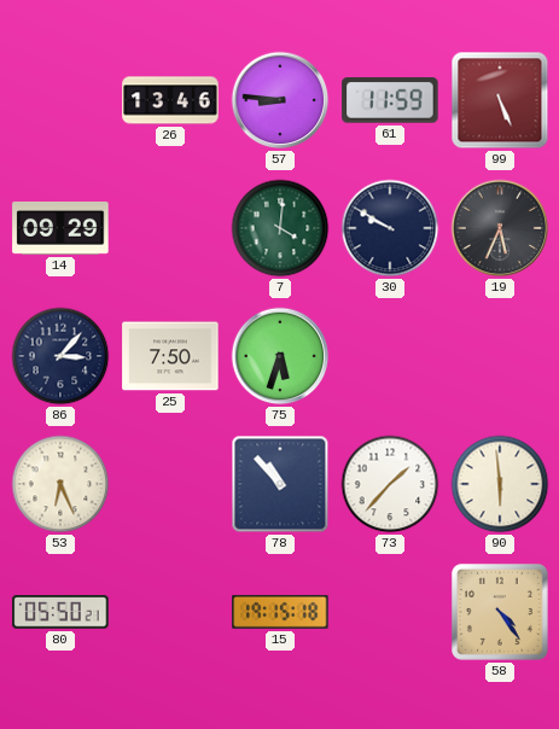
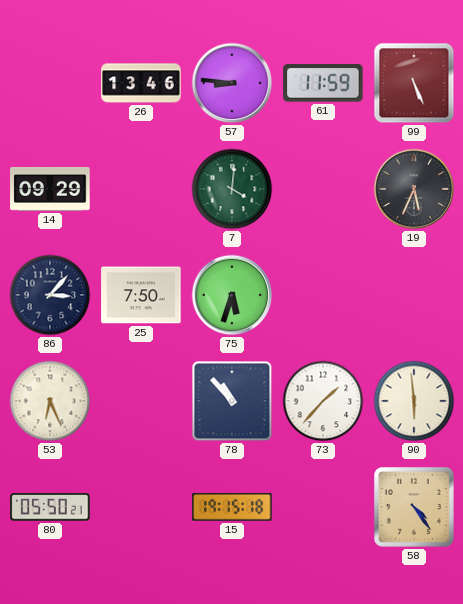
30: 9:50 -> none
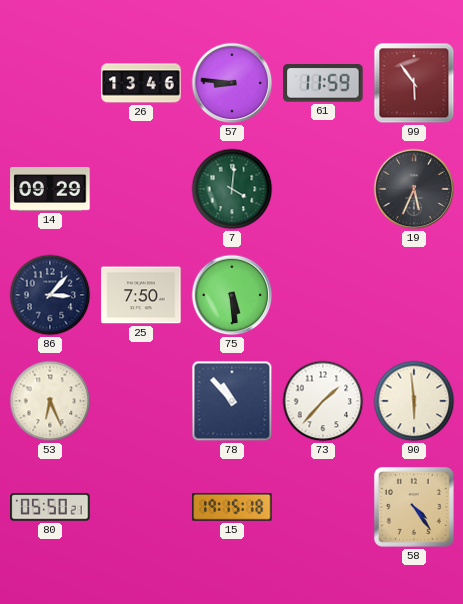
99: 5:26 -> 5:54
75: 5:33 -> 5:29
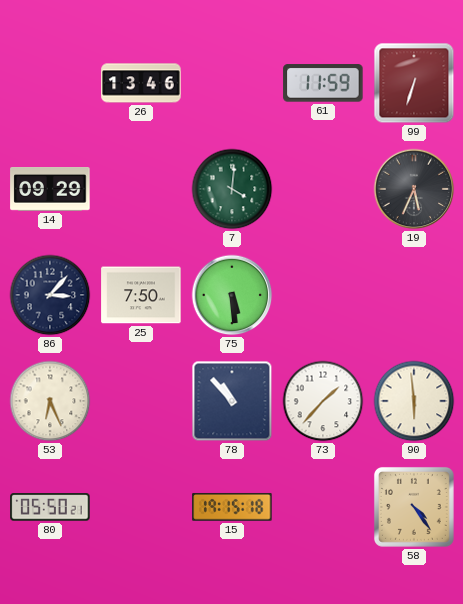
57: 8:46 -> none
99: 5:54 -> 6:33
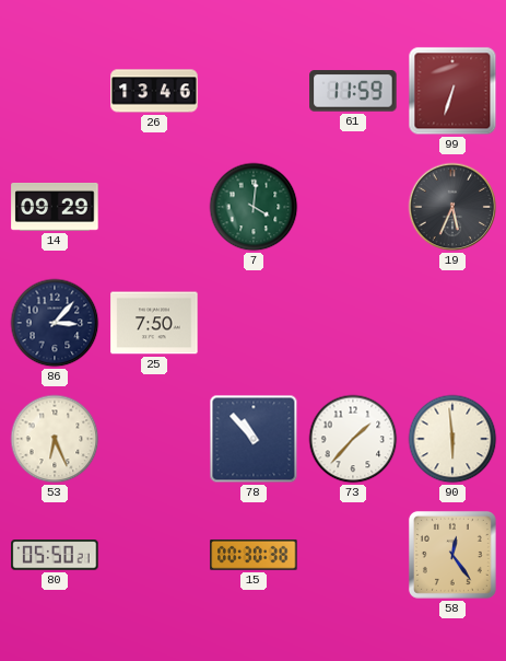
75: 5:29 -> none
15: 19:15 -> 00:30
58: 4:24 -> 12:24
